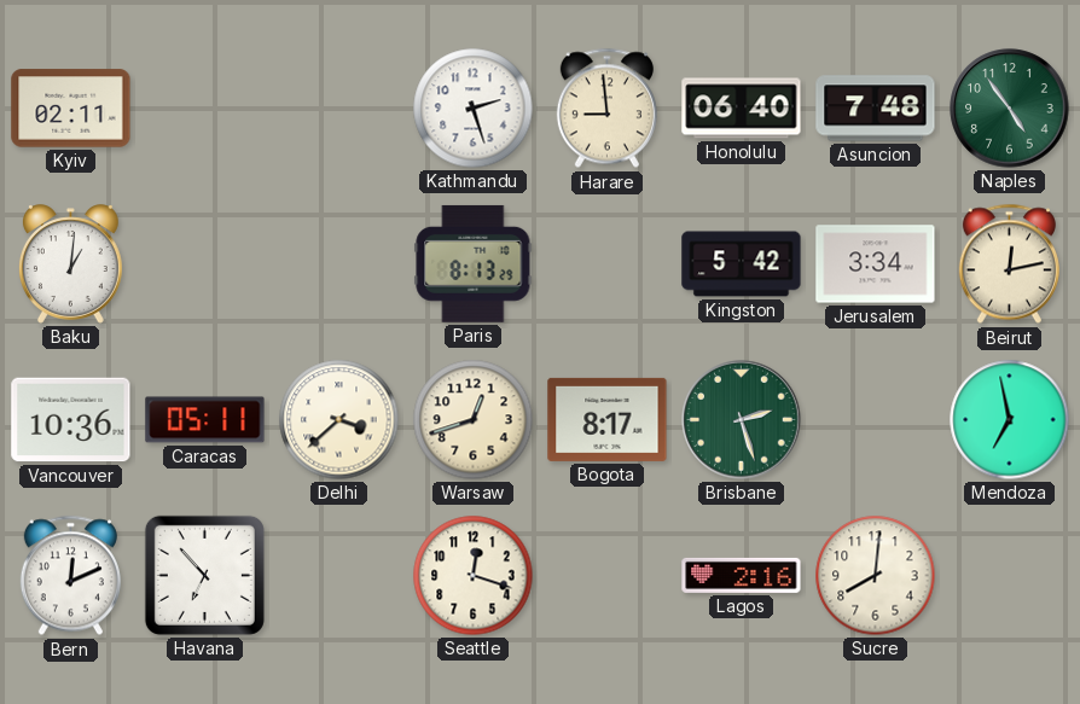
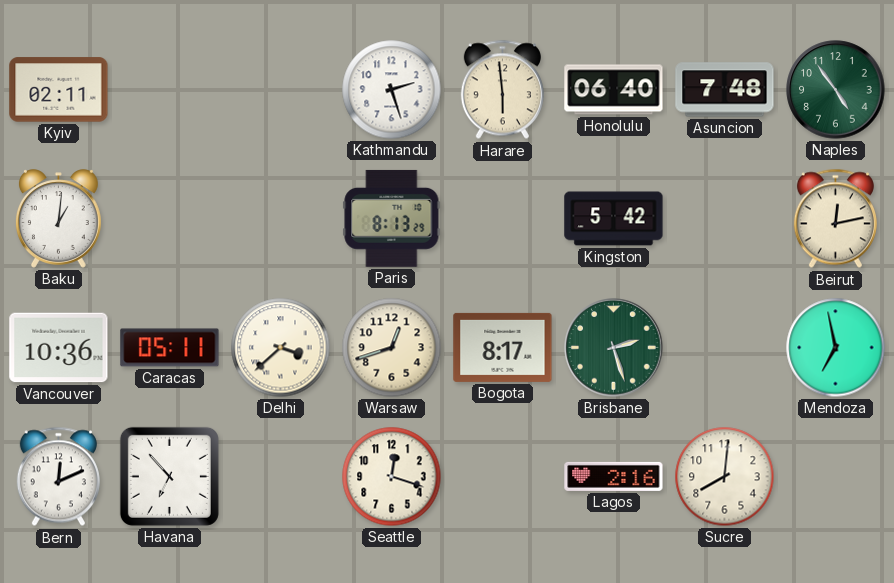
Harare: 8:59 -> 5:59
Jerusalem: 3:34 -> none
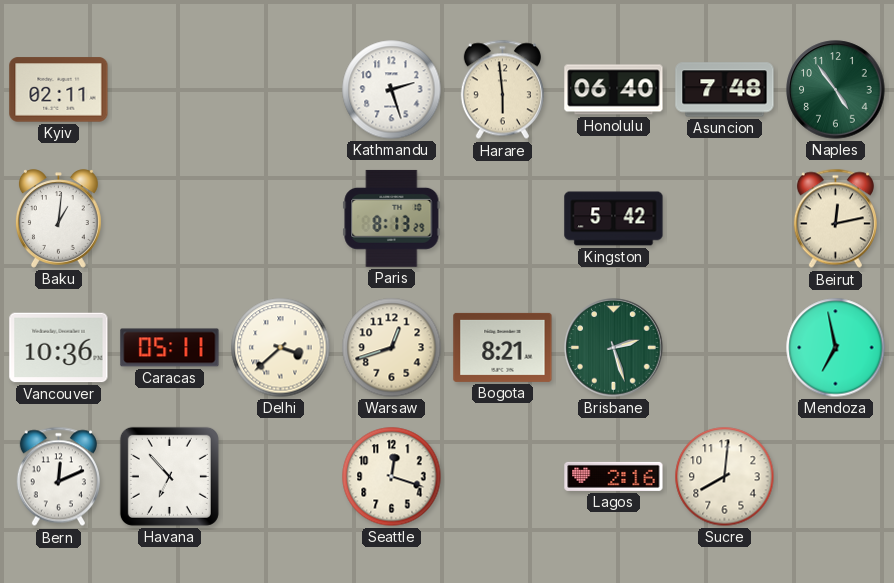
Bogota: 8:17 -> 8:21
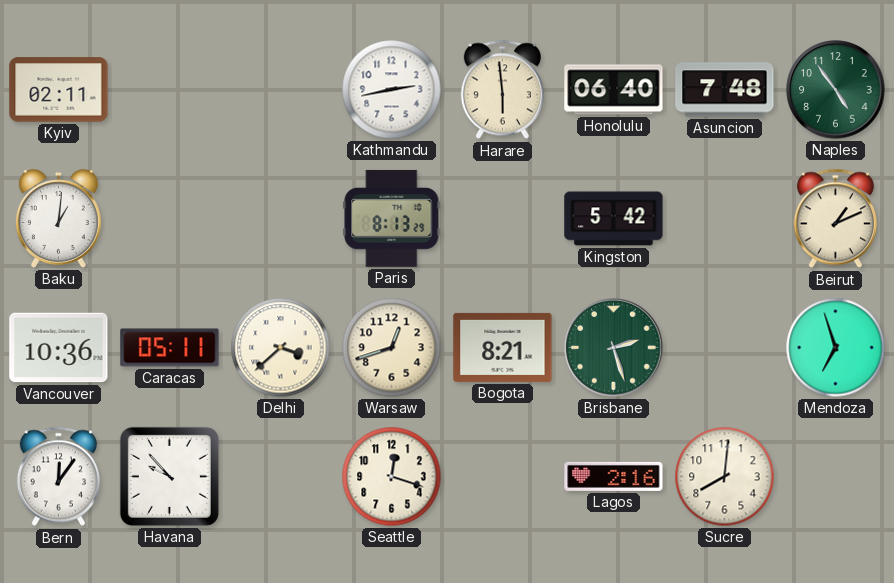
Kathmandu: 2:27 -> 2:43
Beirut: 12:13 -> 1:11
Mendoza: 6:58 -> 6:57
Bern: 12:11 -> 12:06
Havana: 6:53 -> 9:53
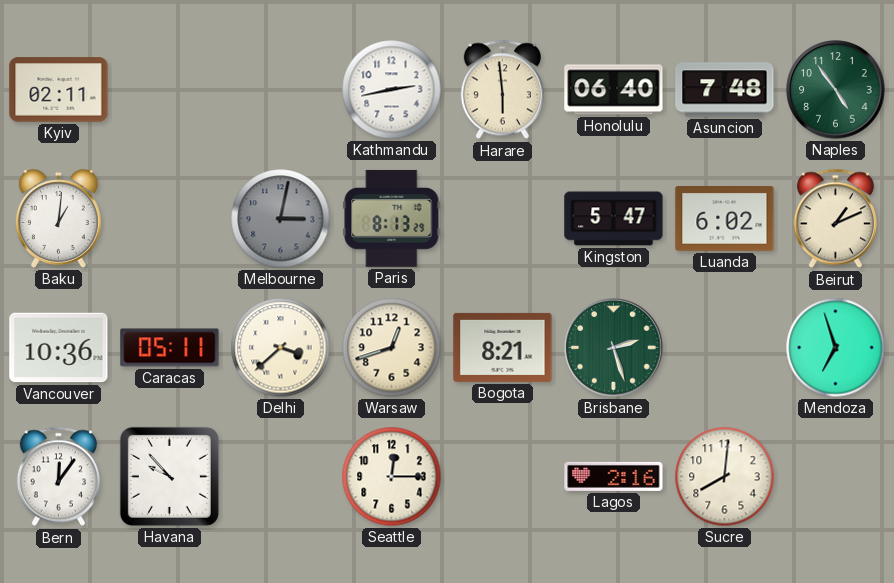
Melbourne: none -> 3:02
Kingston: 5:42 -> 5:47
Luanda: none -> 6:02
Seattle: 12:18 -> 12:15
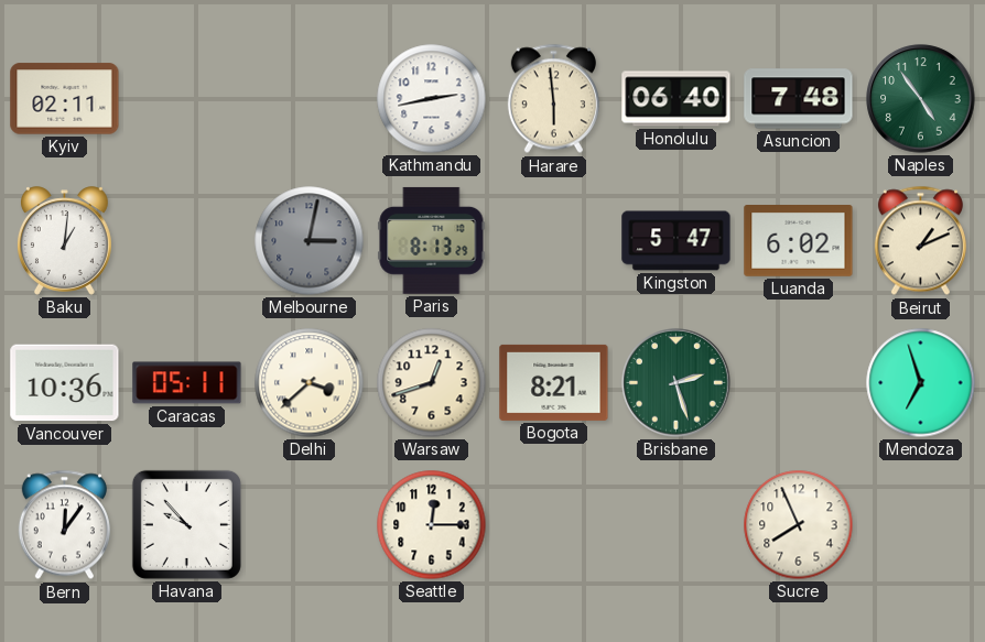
Lagos: 2:16 -> none
Sucre: 8:01 -> 7:56
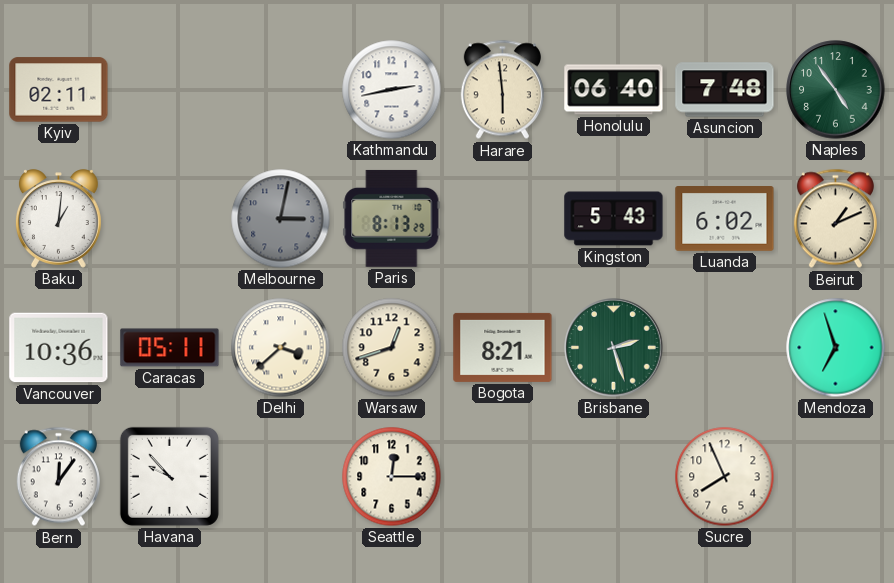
Kingston: 5:47 -> 5:43
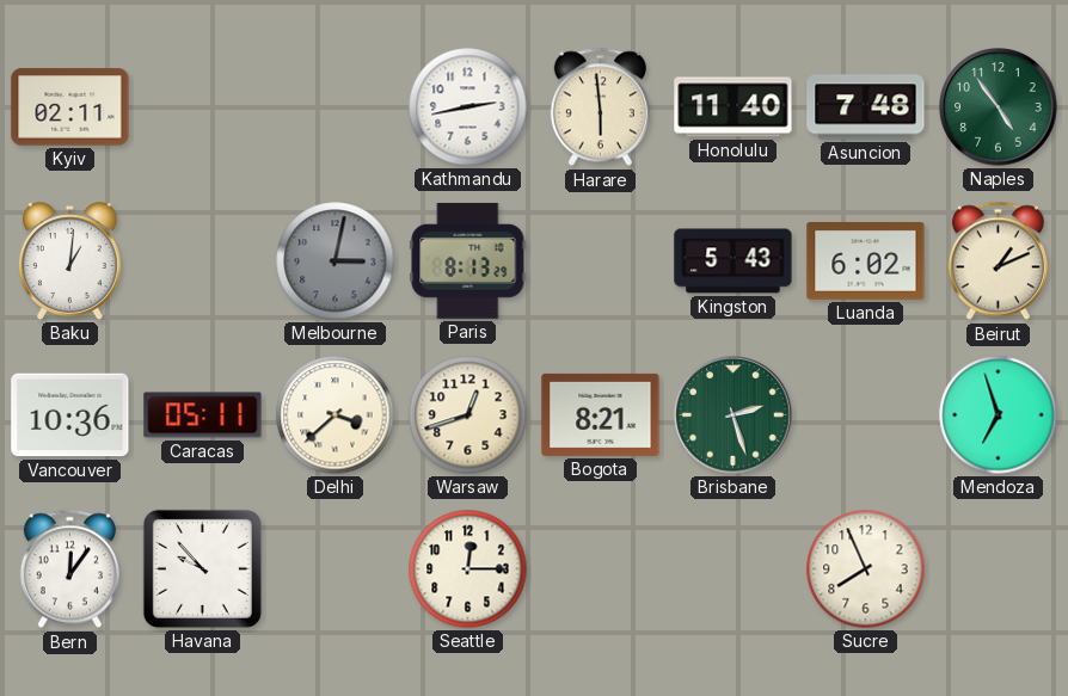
Honolulu: 06:40 -> 11:40
